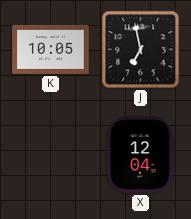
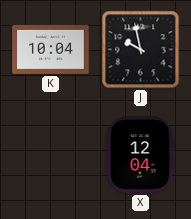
K: 10:05 -> 10:04
J: 6:58 -> 9:58
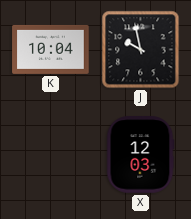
X: 12:04 -> 12:03
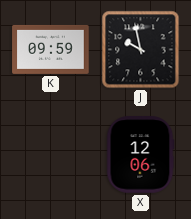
K: 10:04 -> 09:59
X: 12:03 -> 12:06
